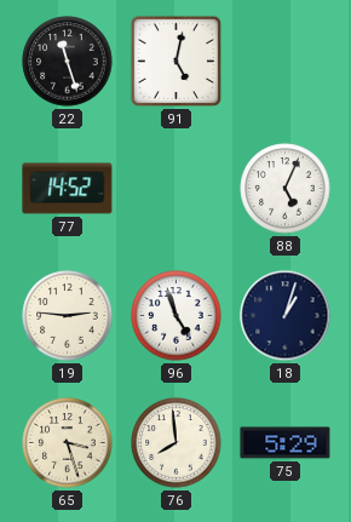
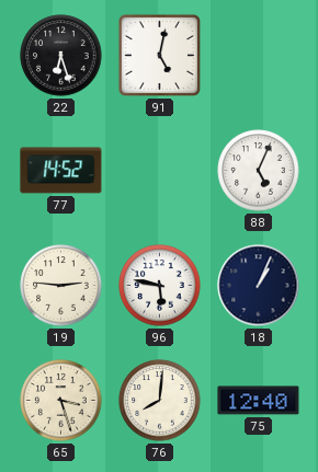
22: 11:27 -> 6:27
96: 4:57 -> 5:47
18: 1:03 -> 1:04
76: 7:59 -> 8:01
75: 5:29 -> 12:40
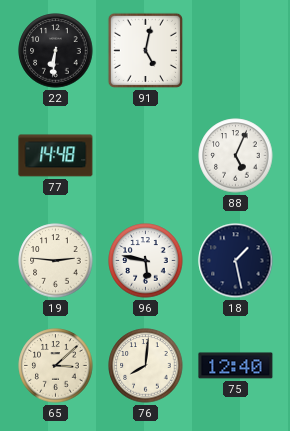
22: 6:27 -> 6:31
77: 14:52 -> 14:48
18: 1:04 -> 1:28
65: 3:27 -> 3:08
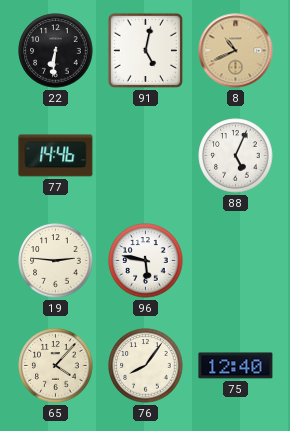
8: none -> 10:41
77: 14:48 -> 14:46
18: 1:28 -> none
65: 3:08 -> 4:07
76: 8:01 -> 8:06
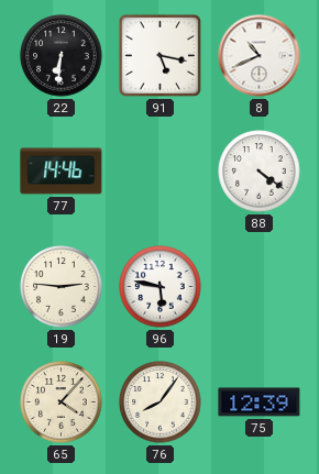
91: 5:02 -> 5:17
8 dial: champagne -> white
88: 5:04 -> 4:21
75: 12:40 -> 12:39
